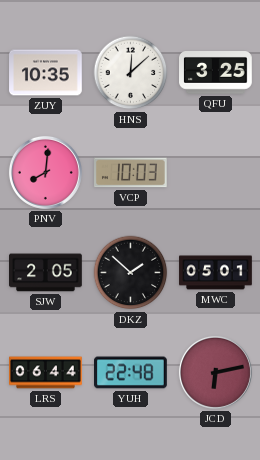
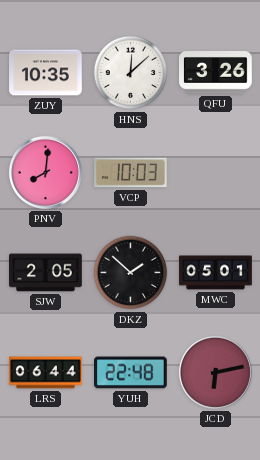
QFU: 3:25 -> 3:26
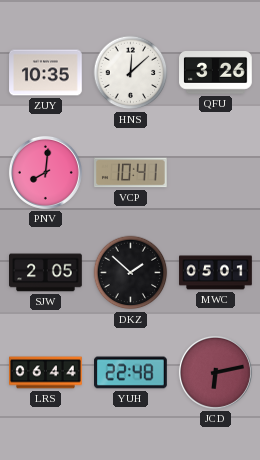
VCP: 10:03 -> 10:41
